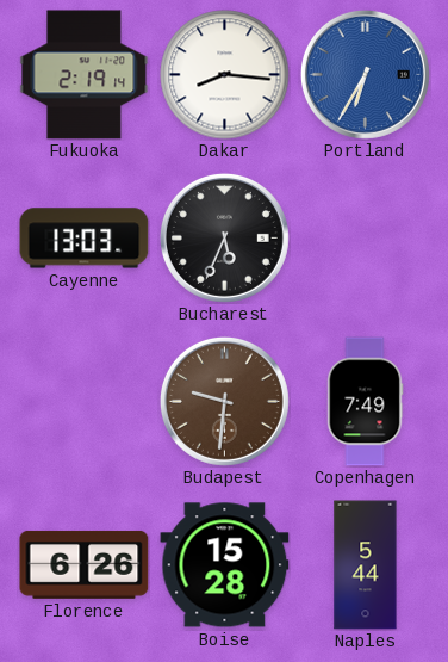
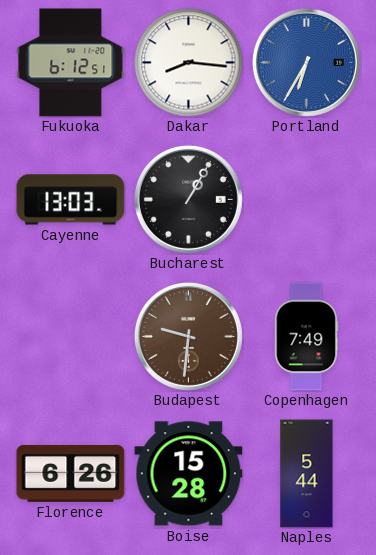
Fukuoka: 2:19 -> 6:12
Bucharest: 5:34 -> 1:05
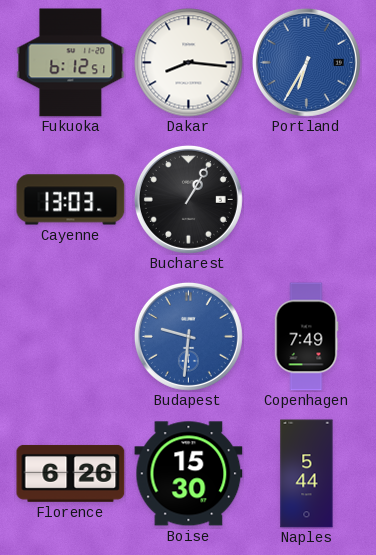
Budapest dial: brown -> blue
Boise: 15:28 -> 15:30
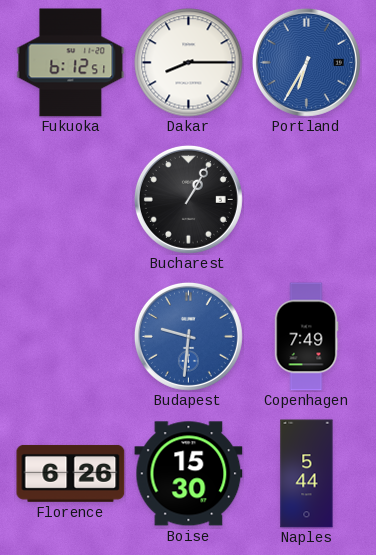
Dakar: 8:16 -> 8:15
Cayenne: 13:03 -> none
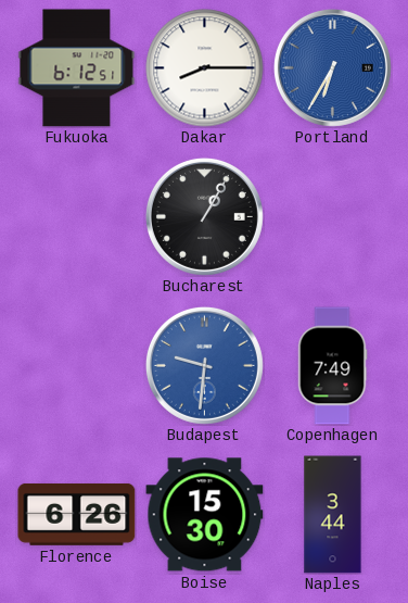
Naples: 5:44 -> 3:44
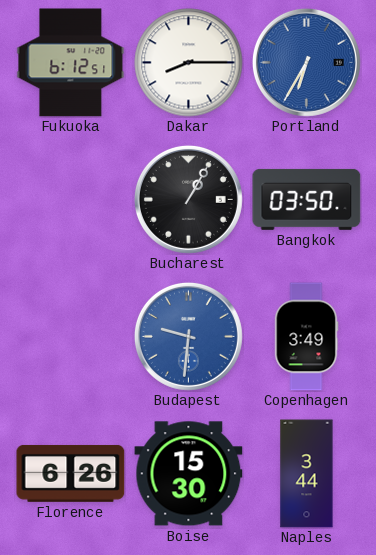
Bangkok: none -> 03:50
Copenhagen: 7:49 -> 3:49
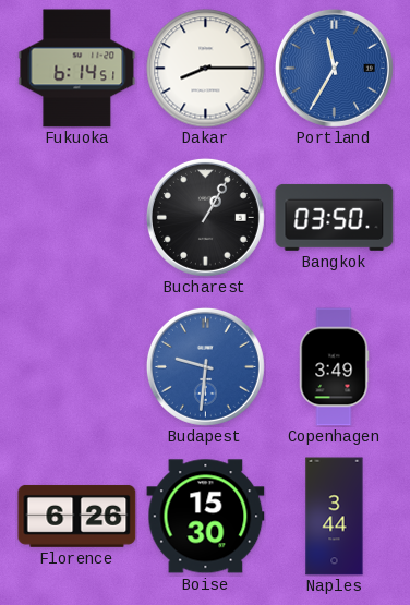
Fukuoka: 6:12 -> 6:14
Portland: 6:35 -> 11:35
